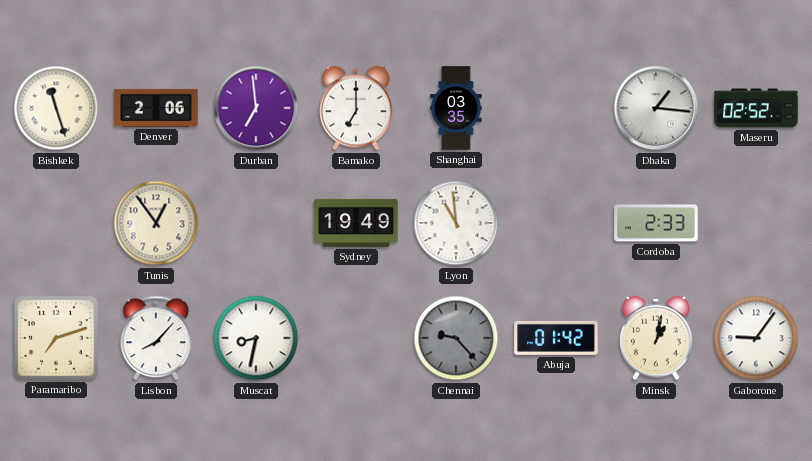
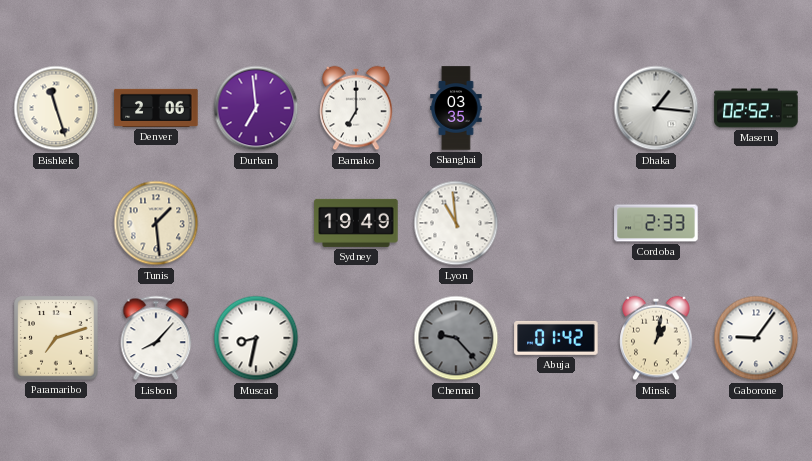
Tunis: 12:54 -> 1:29
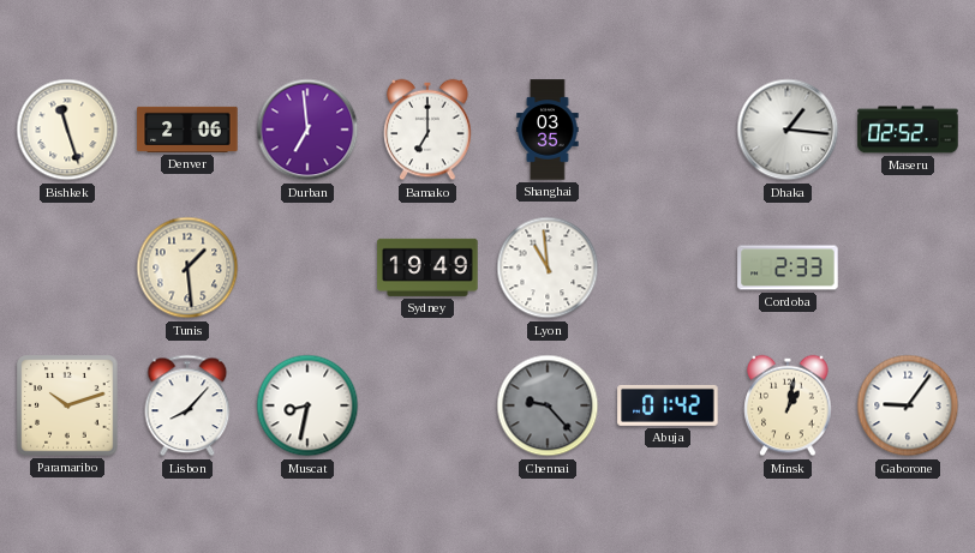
Paramaribo: 7:12 -> 10:12
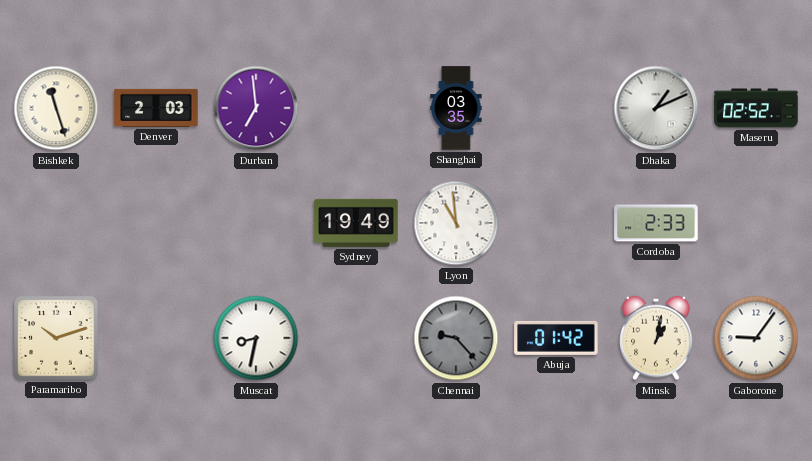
Denver: 2:06 -> 2:03
Bamako: 7:00 -> none
Dhaka: 1:16 -> 1:11
Tunis: 1:29 -> none
Lisbon: 8:07 -> none
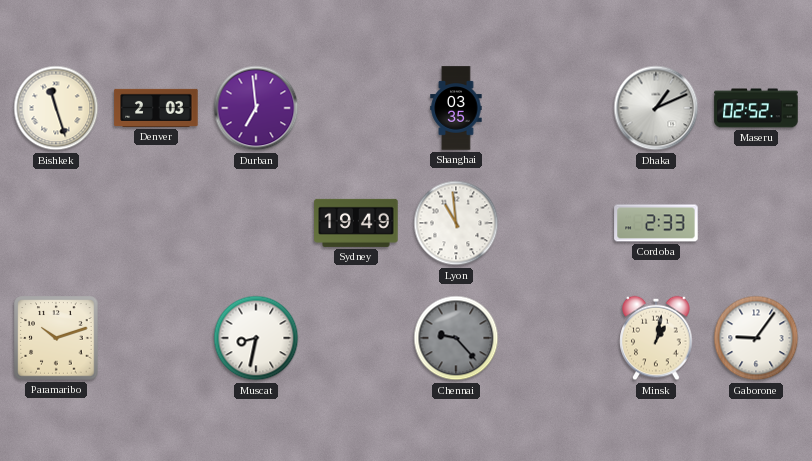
Abuja: 01:42 -> none
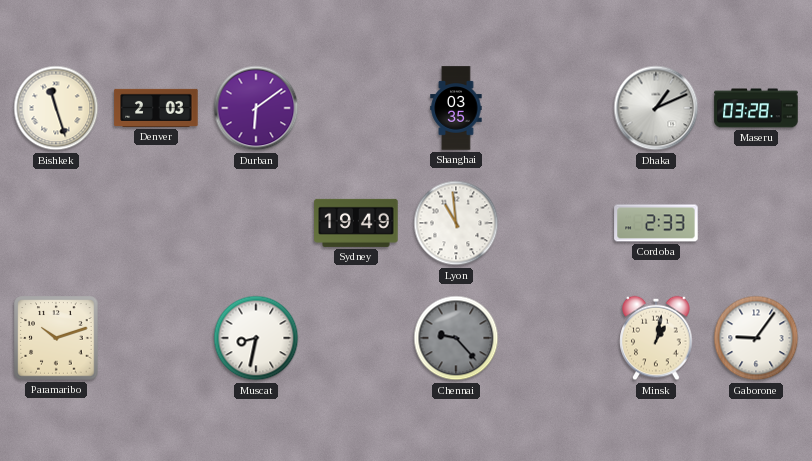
Durban: 6:59 -> 6:09
Maseru: 02:52 -> 03:28
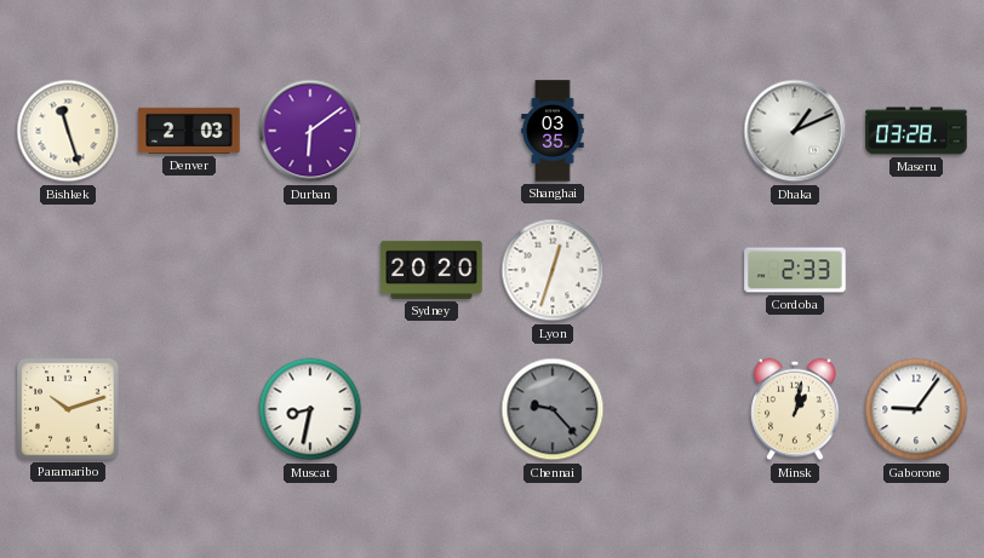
Sydney: 19:49 -> 20:20
Lyon: 10:59 -> 12:33
